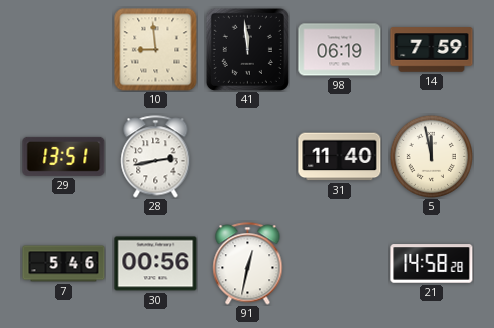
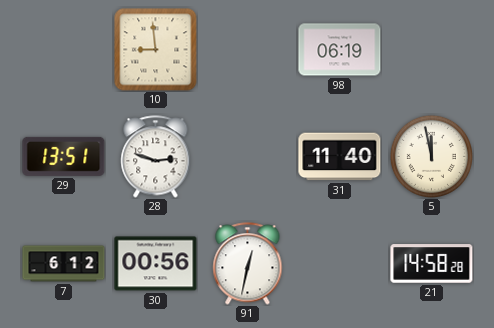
41: 11:59 -> none
14: 7:59 -> none
28: 2:43 -> 2:48
7: 5:46 -> 6:12
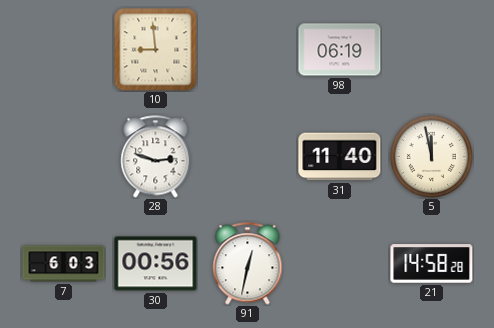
29: 13:51 -> none
7: 6:12 -> 6:03
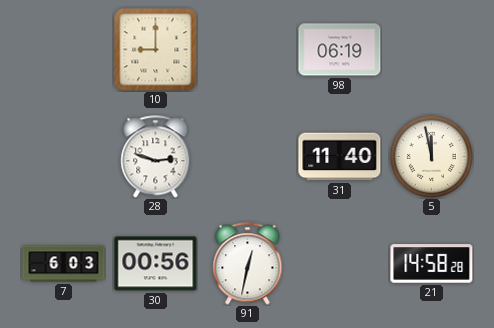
10: 8:59 -> 9:00
